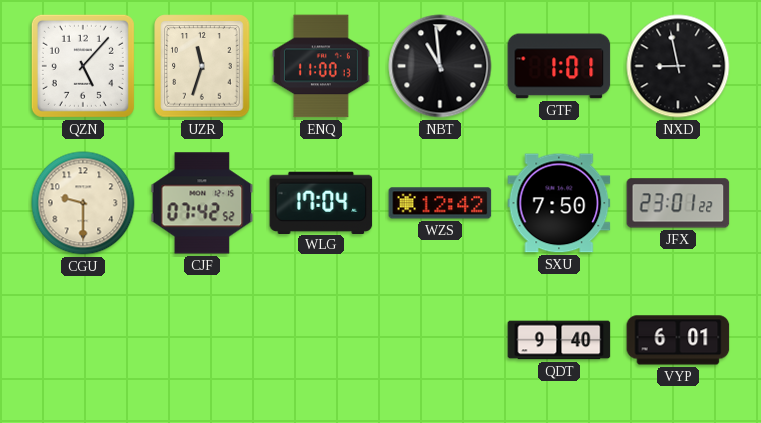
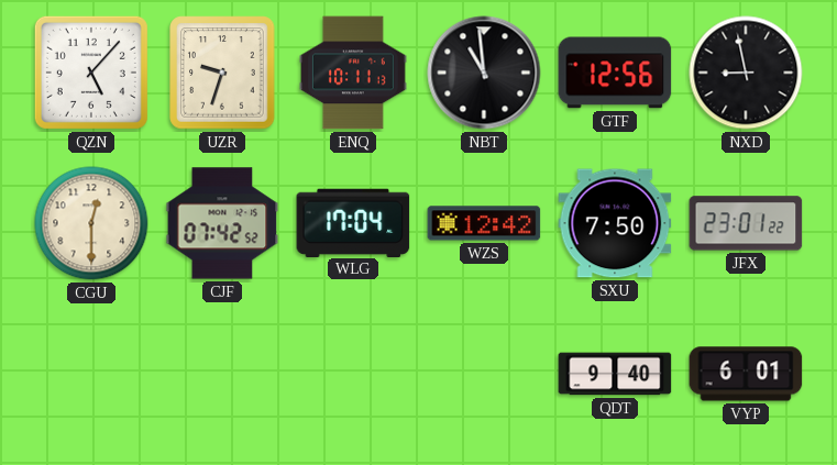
UZR: 11:33 -> 9:33
ENQ: 11:00 -> 10:11
GTF: 1:01 -> 12:56
CGU: 9:30 -> 12:30
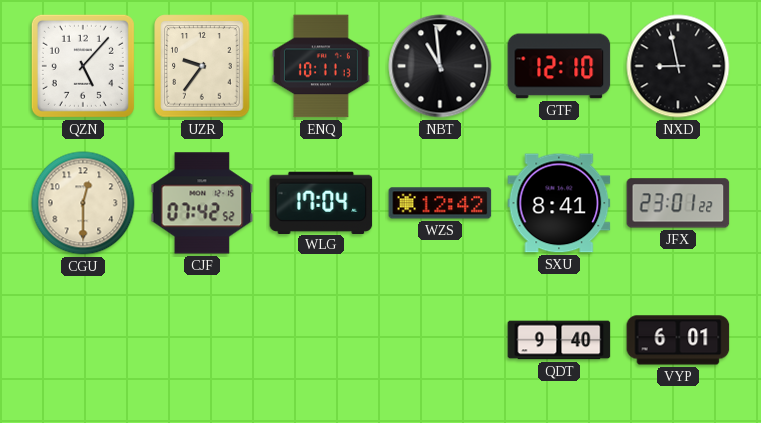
UZR: 9:33 -> 9:36
GTF: 12:56 -> 12:10
SXU: 7:50 -> 8:41
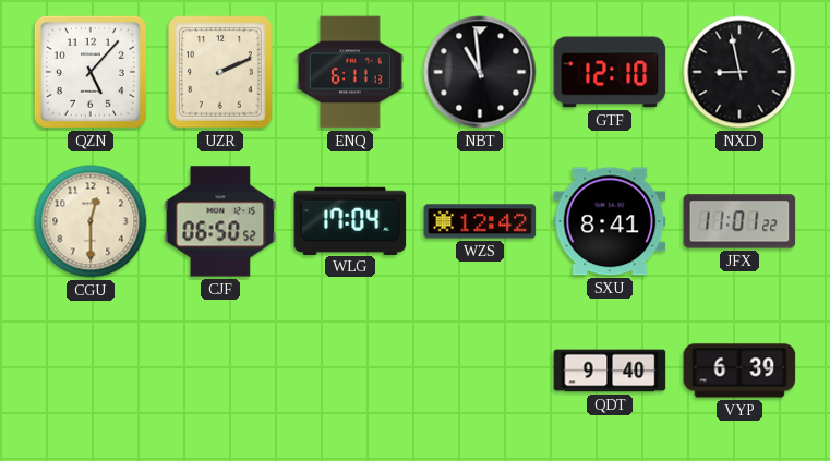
UZR: 9:36 -> 2:11
ENQ: 10:11 -> 6:11
CJF: 07:42 -> 06:50
JFX: 23:01 -> 11:01
VYP: 6:01 -> 6:39
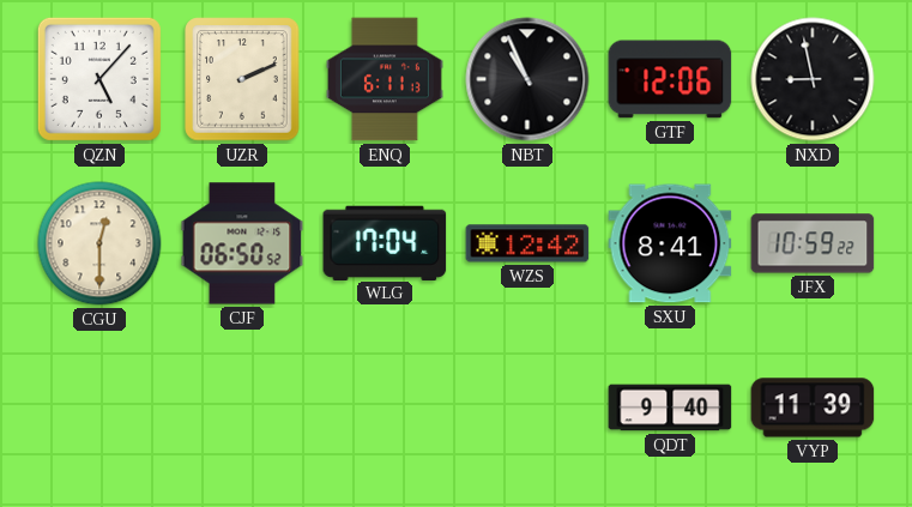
NBT: 10:59 -> 10:56
GTF: 12:10 -> 12:06
JFX: 11:01 -> 10:59
VYP: 6:39 -> 11:39
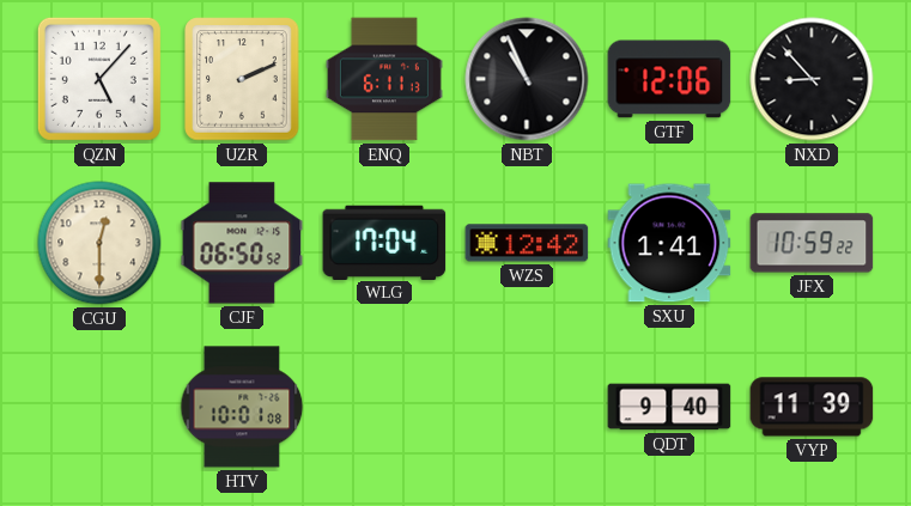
NXD: 8:58 -> 8:53
SXU: 8:41 -> 1:41
HTV: none -> 10:01
